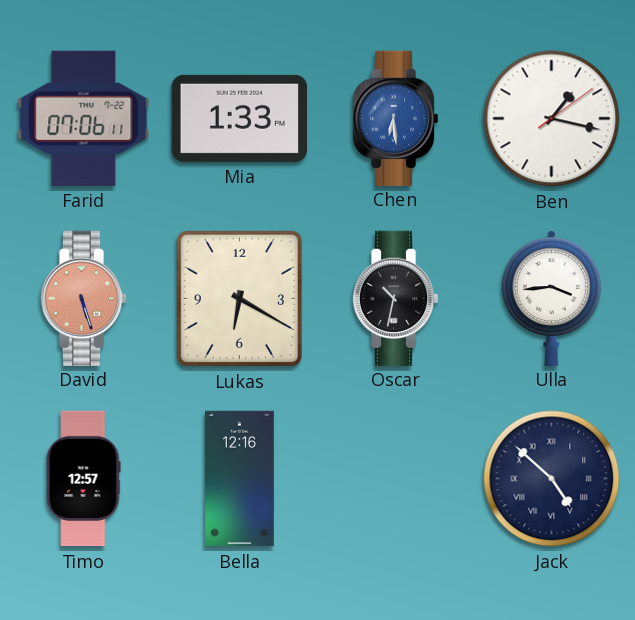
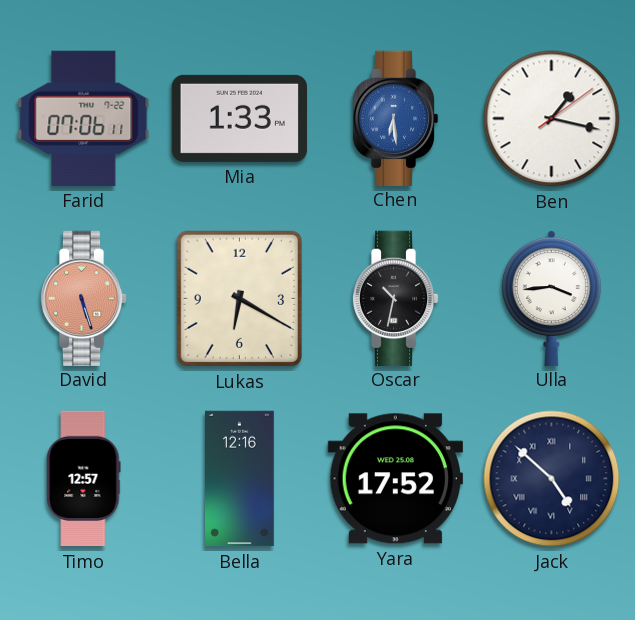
Yara: none -> 17:52
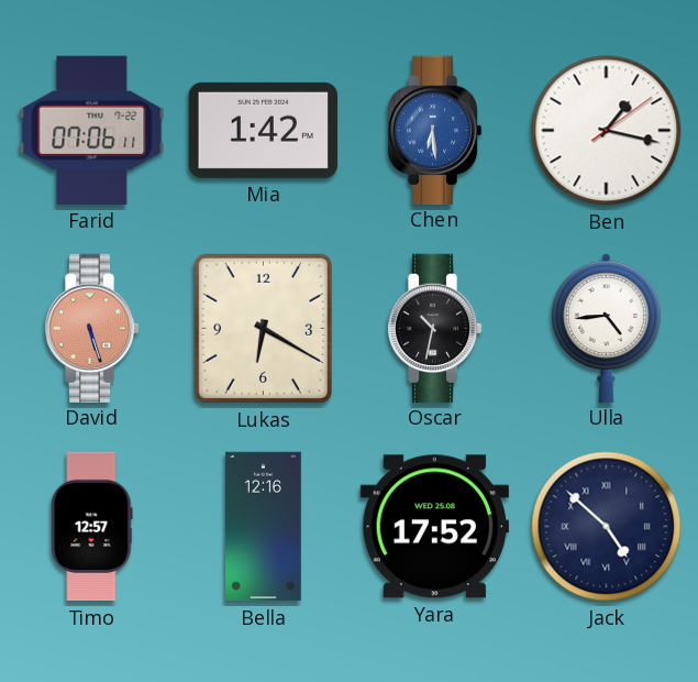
Mia: 1:33 -> 1:42
Ulla: 3:44 -> 4:44
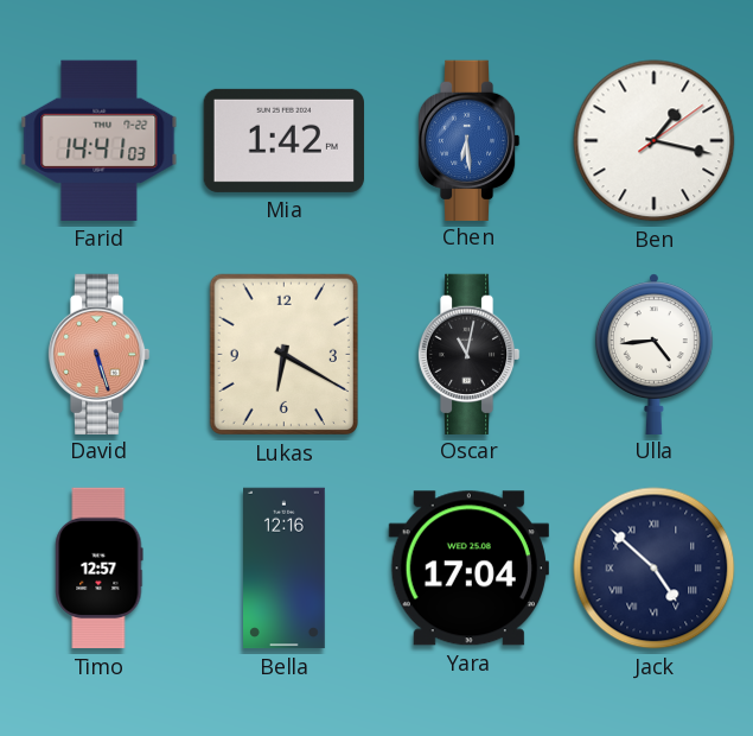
Farid: 07:06 -> 14:41
Oscar: 10:32 -> 11:02
Yara: 17:52 -> 17:04
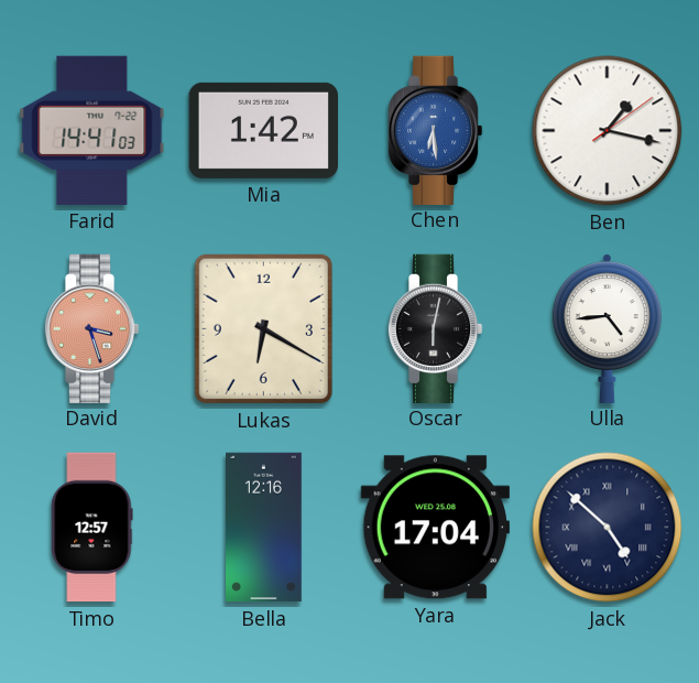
David: 5:27 -> 3:27
Oscar: 11:02 -> 6:02
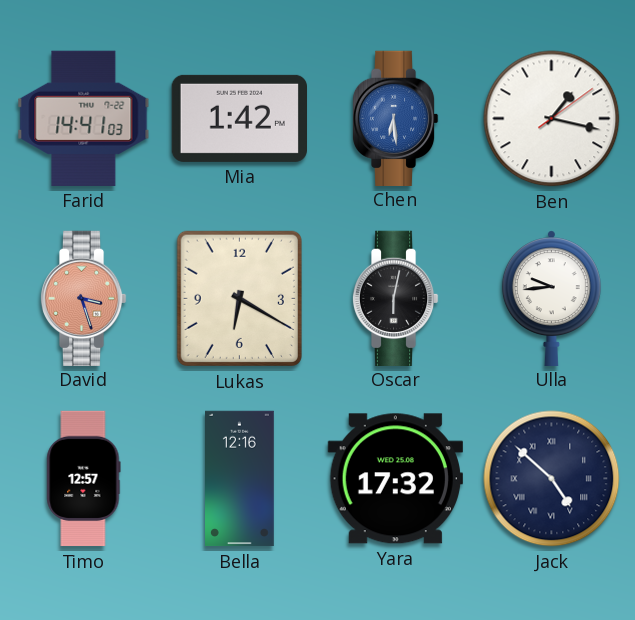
Ulla: 4:44 -> 9:44
Yara: 17:04 -> 17:32
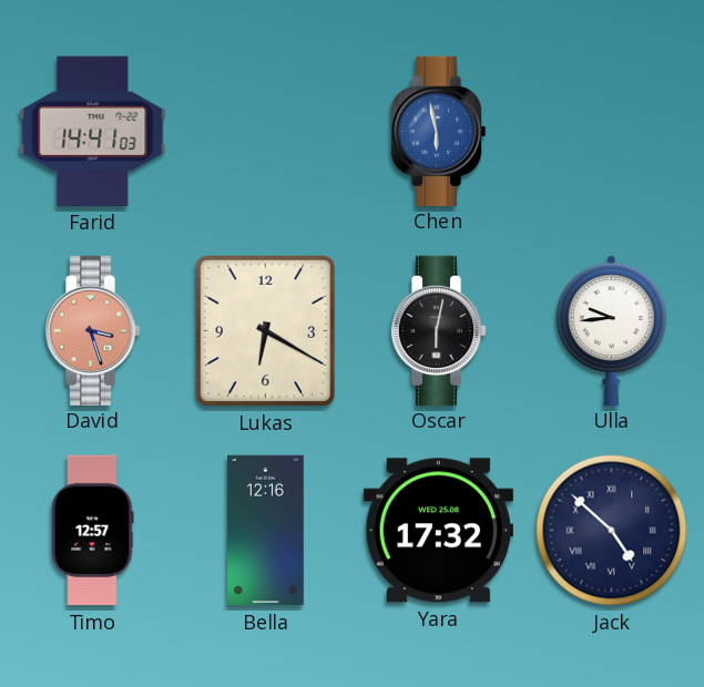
Mia: 1:42 -> none
Chen: 6:29 -> 5:58
Ben: 1:17 -> none
